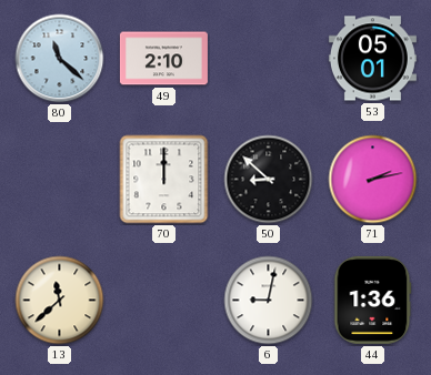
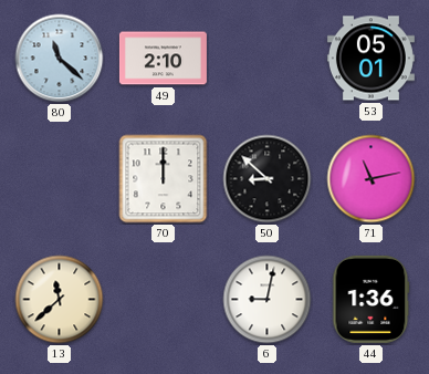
71: 2:13 -> 11:13
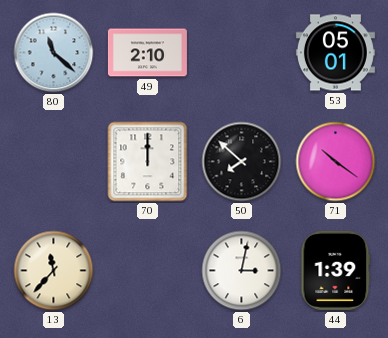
50: 8:52 -> 7:52
71: 11:13 -> 10:21
13: 11:38 -> 11:37
6: 9:02 -> 3:02
44: 1:36 -> 1:39
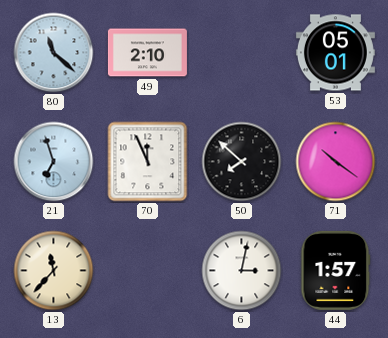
21: none -> 6:57
70: 12:00 -> 11:56
44: 1:39 -> 1:57
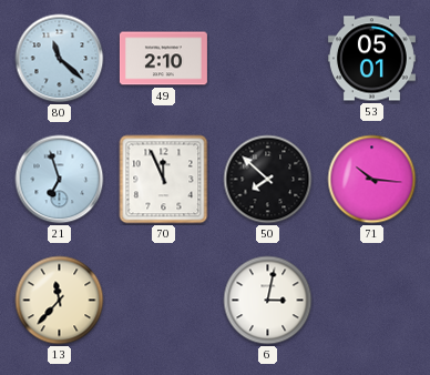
71: 10:21 -> 10:16
44: 1:57 -> none
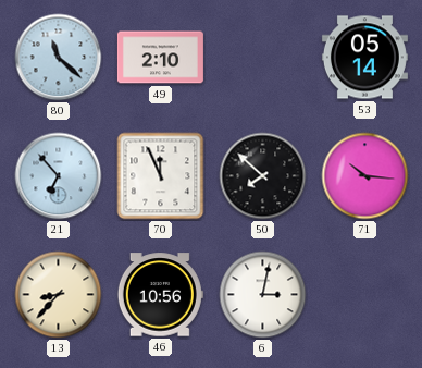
53: 05:01 -> 05:14
21: 6:57 -> 6:53
13: 11:37 -> 8:37
46: none -> 10:56
